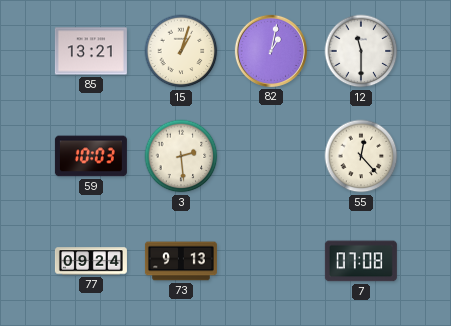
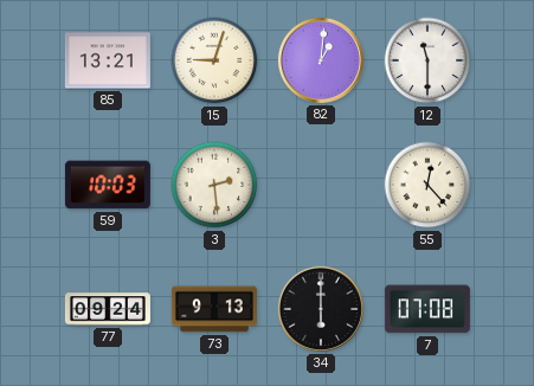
15: 1:03 -> 9:03
82: 1:02 -> 1:01
34: none -> 6:00
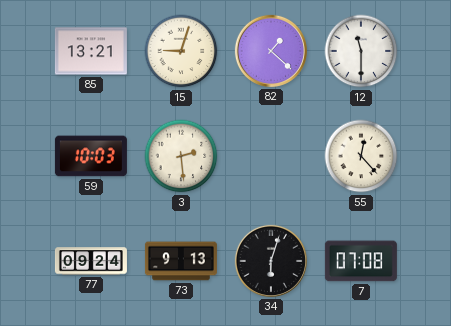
82: 1:01 -> 1:22
34: 6:00 -> 6:03
